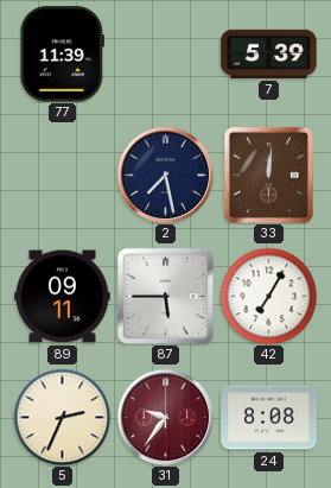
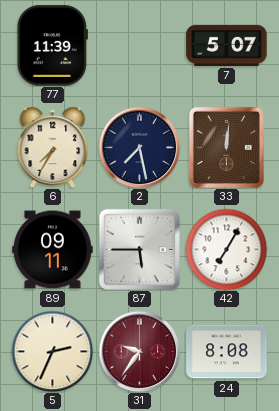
7: 5:39 -> 5:07
6: none -> 7:35
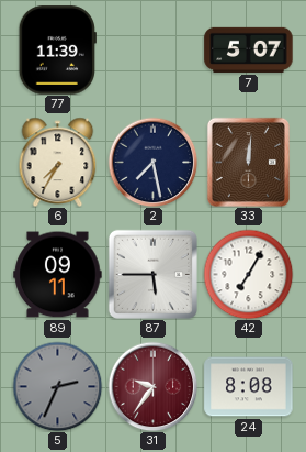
5 dial: cream -> grey
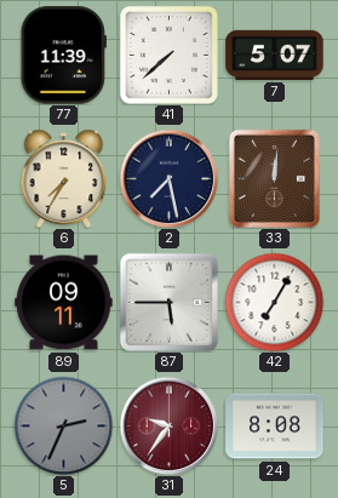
41: none -> 7:38
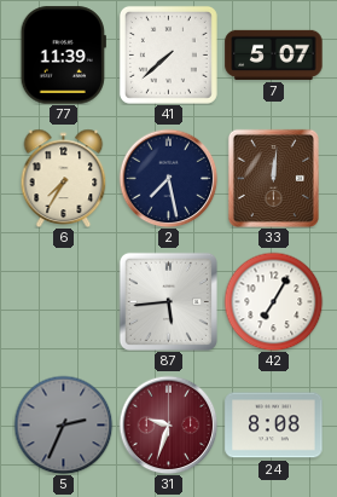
89: 09:11 -> none
87: 5:45 -> 5:44
31: 9:36 -> 9:33
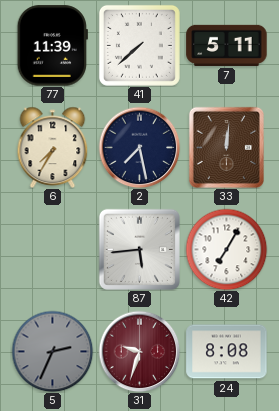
7: 5:07 -> 5:11
